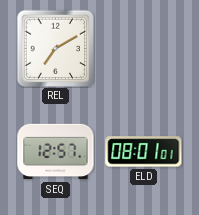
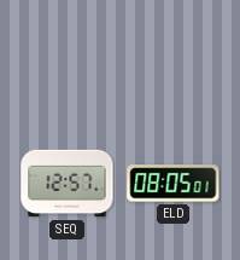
REL: 7:10 -> none
ELD: 08:01 -> 08:05
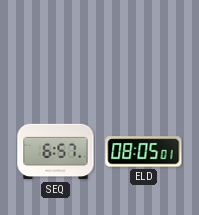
SEQ: 12:57 -> 6:57
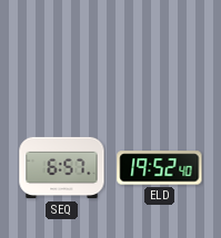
ELD: 08:05 -> 19:52
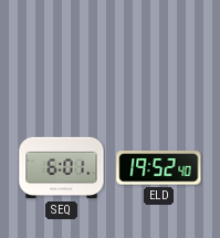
SEQ: 6:57 -> 6:01
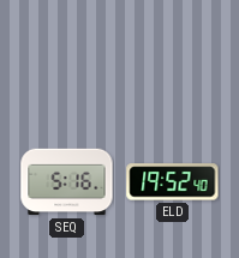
SEQ: 6:01 -> 5:16
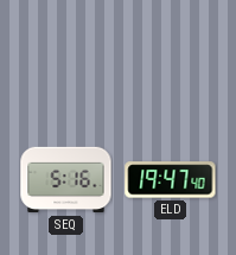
ELD: 19:52 -> 19:47
